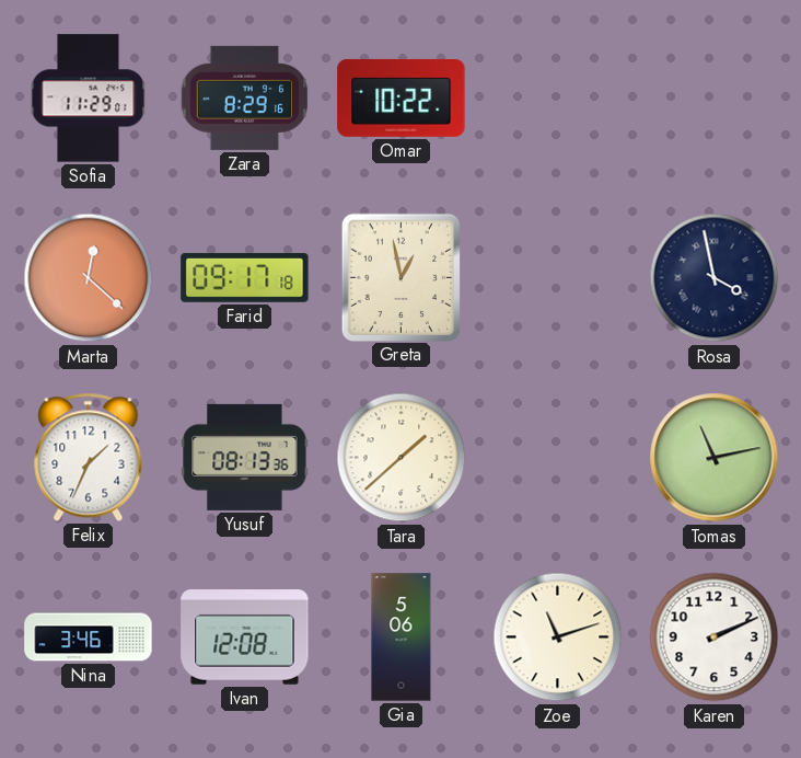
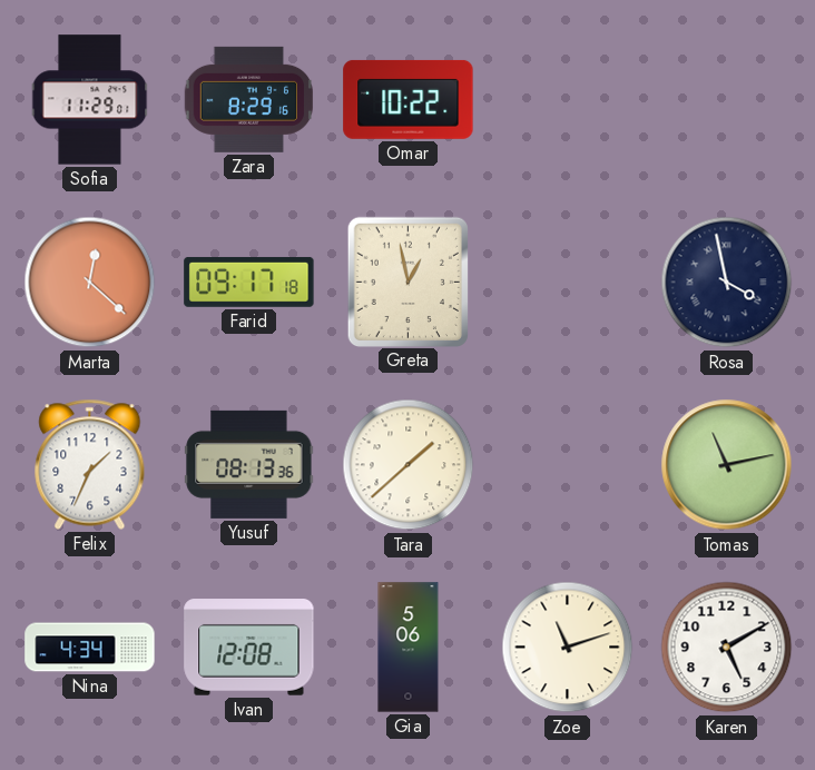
Nina: 3:46 -> 4:34
Karen: 2:11 -> 5:10
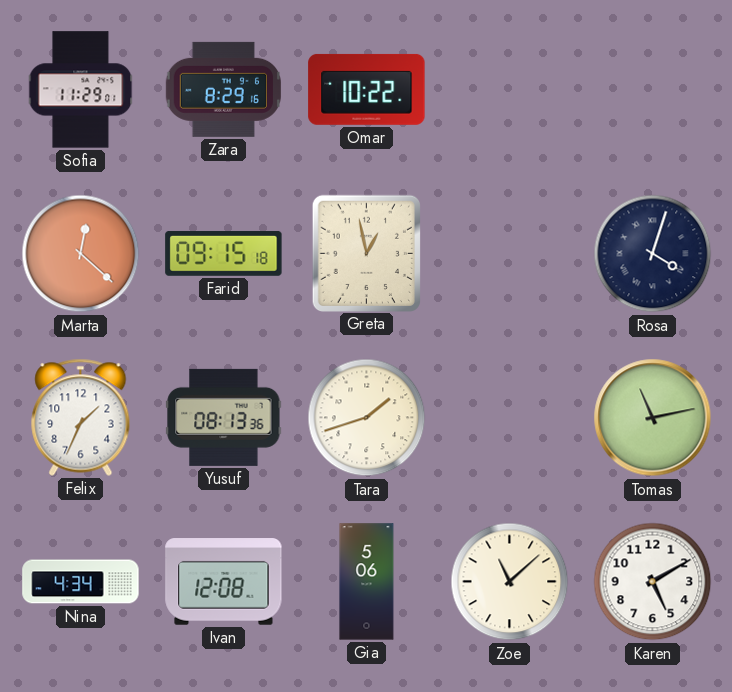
Farid: 09:17 -> 09:15
Rosa: 3:58 -> 4:03
Tara: 1:38 -> 1:42
Zoe: 11:12 -> 11:08
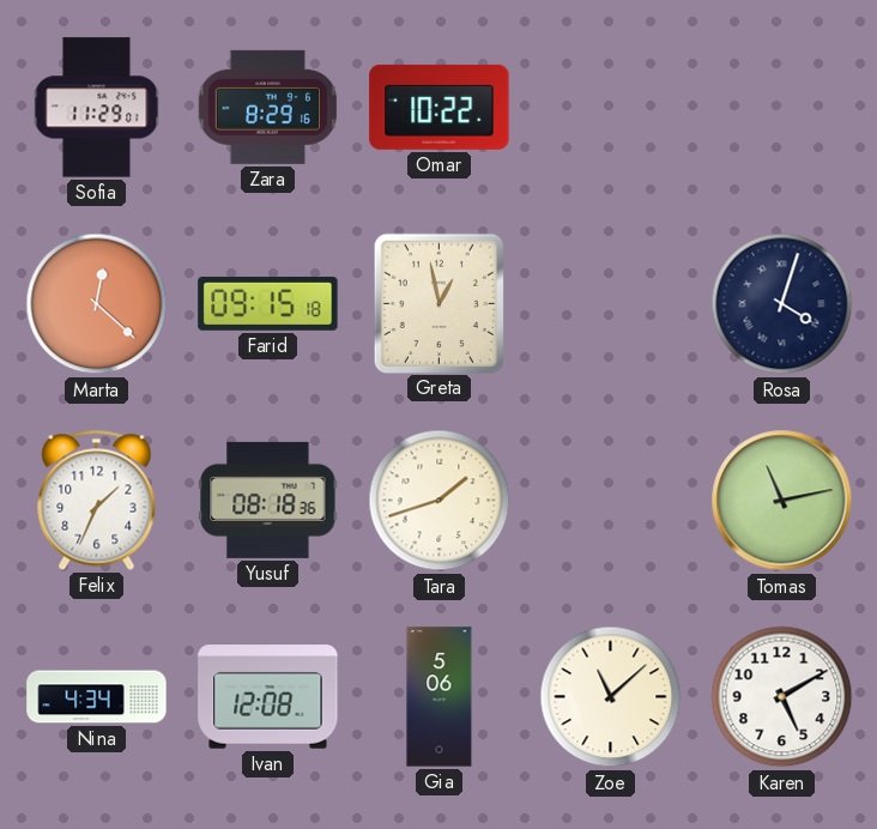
Yusuf: 08:13 -> 08:18
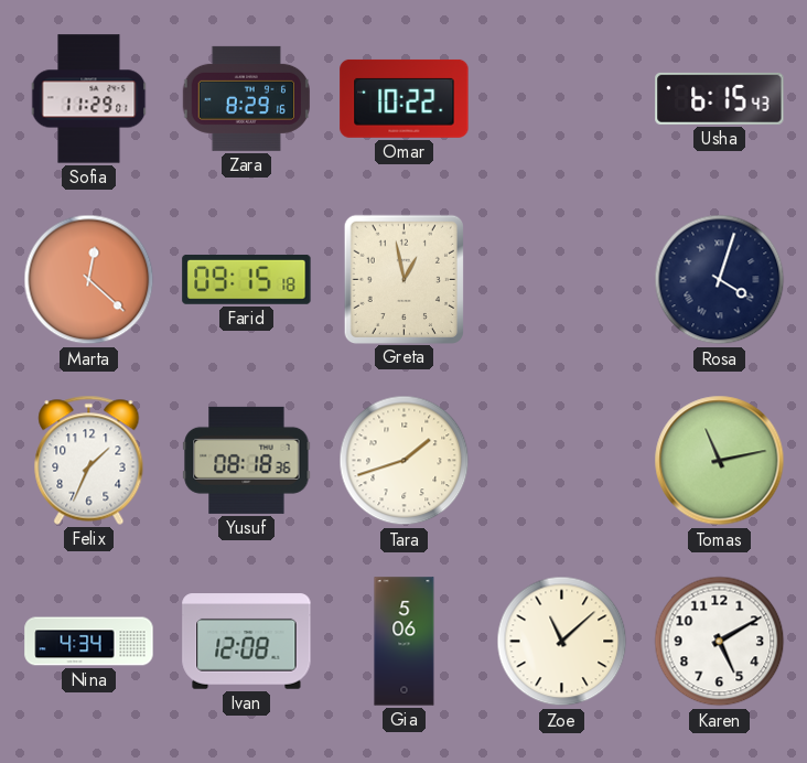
Usha: none -> 6:15
